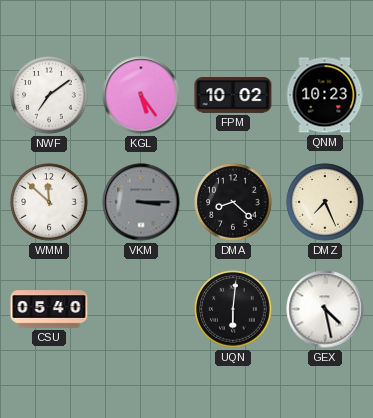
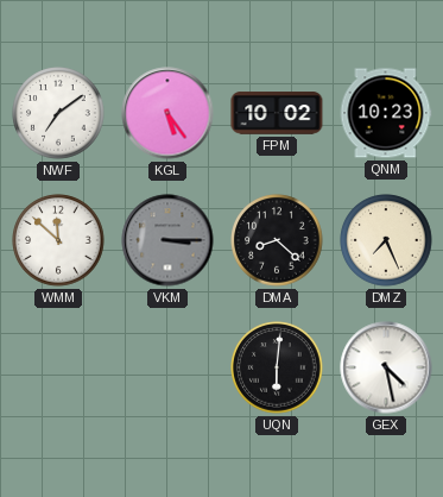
CSU: 05:40 -> none
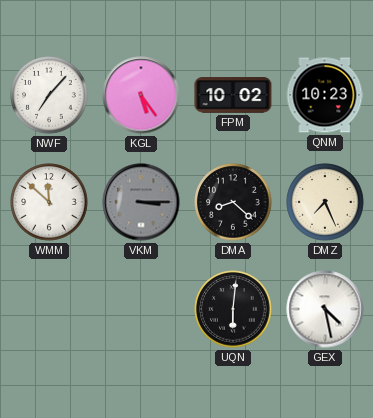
NWF: 7:09 -> 7:07
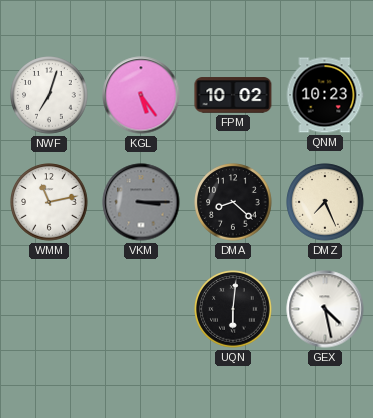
NWF: 7:07 -> 7:03
WMM: 11:52 -> 11:13
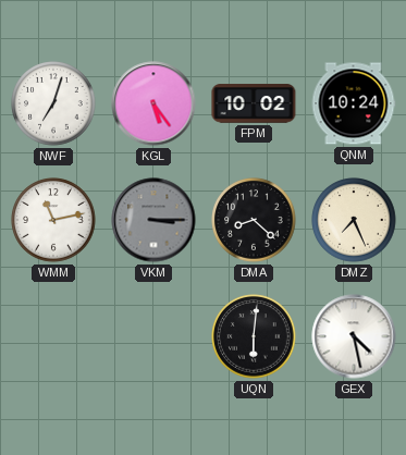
QNM: 10:23 -> 10:24
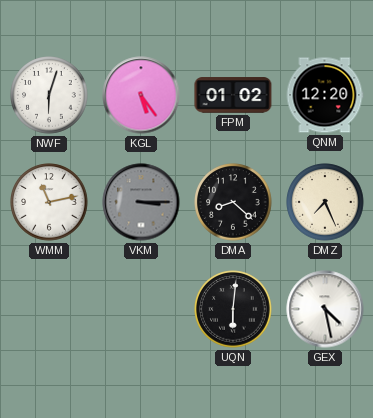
NWF: 7:03 -> 6:03
FPM: 10:02 -> 01:02
QNM: 10:24 -> 12:20
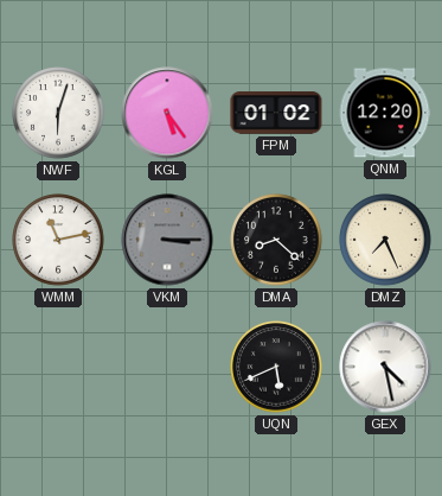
UQN: 6:01 -> 5:41
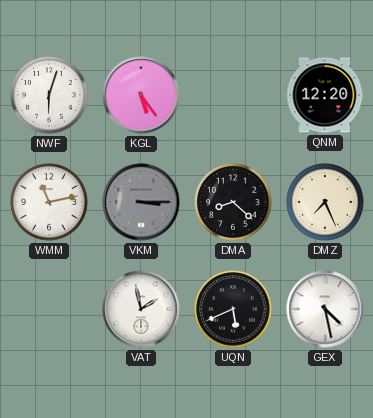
FPM: 01:02 -> none
VAT: none -> 1:58
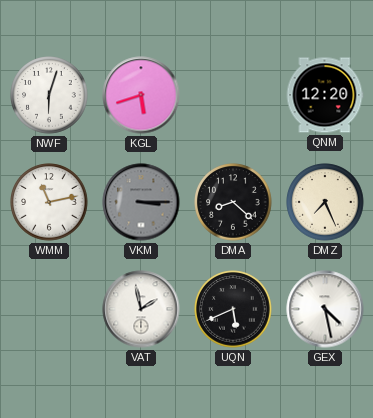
KGL: 5:24 -> 5:42
